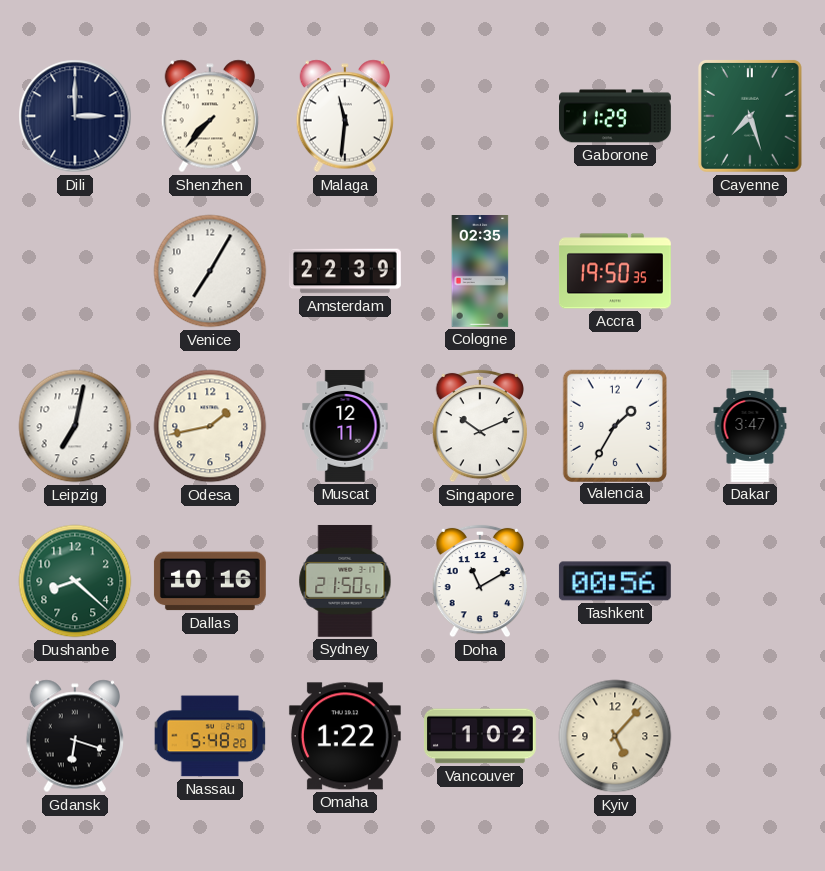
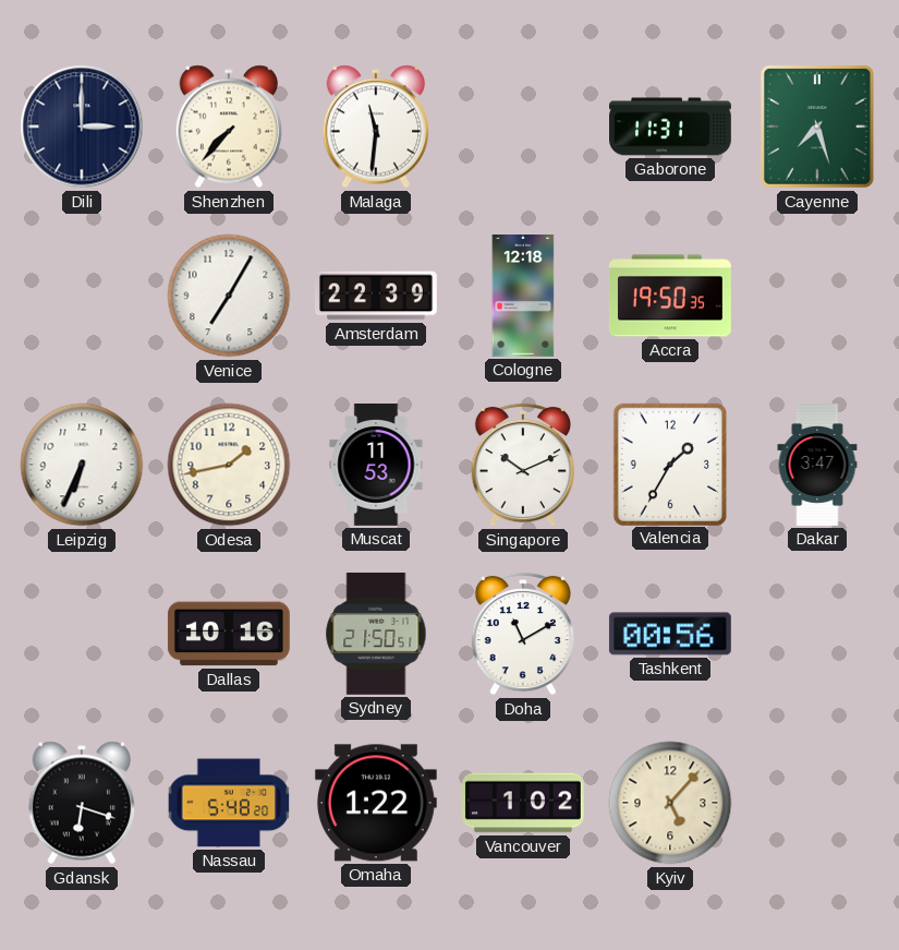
Gaborone: 11:29 -> 11:31
Cologne: 02:35 -> 12:18
Leipzig: 7:02 -> 6:34
Muscat: 12:11 -> 11:53
Dushanbe: 8:22 -> none
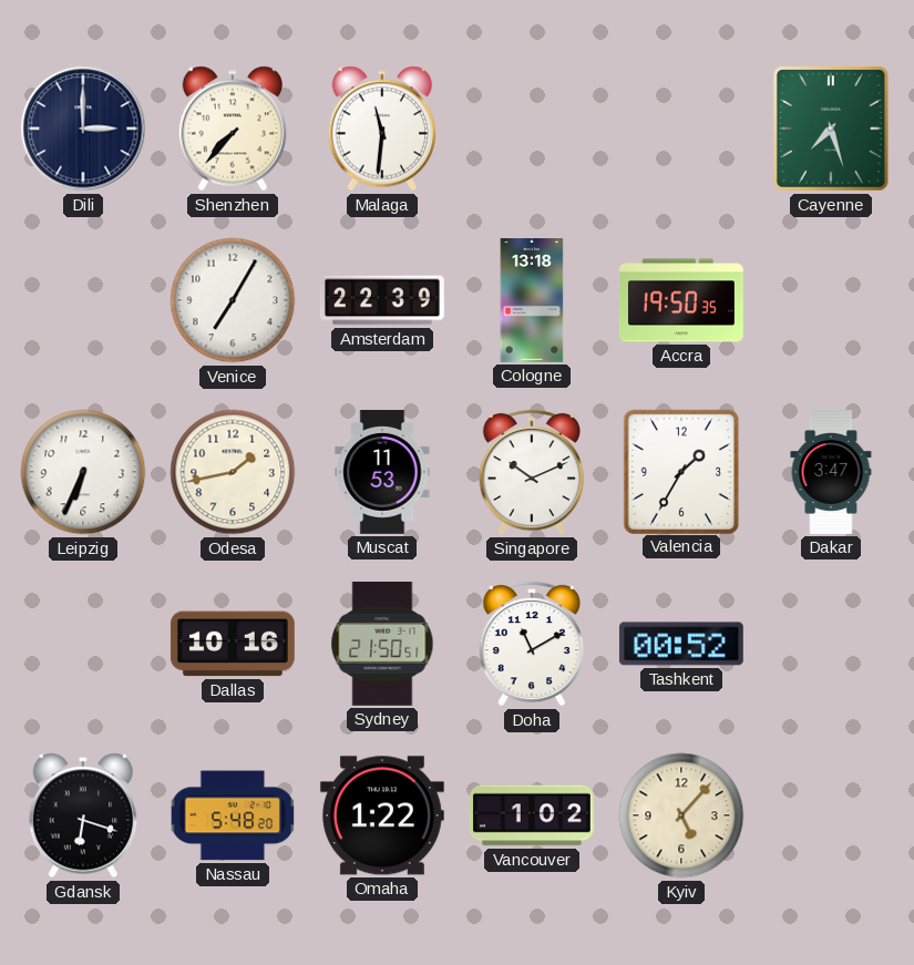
Gaborone: 11:31 -> none
Cologne: 12:18 -> 13:18
Tashkent: 00:56 -> 00:52
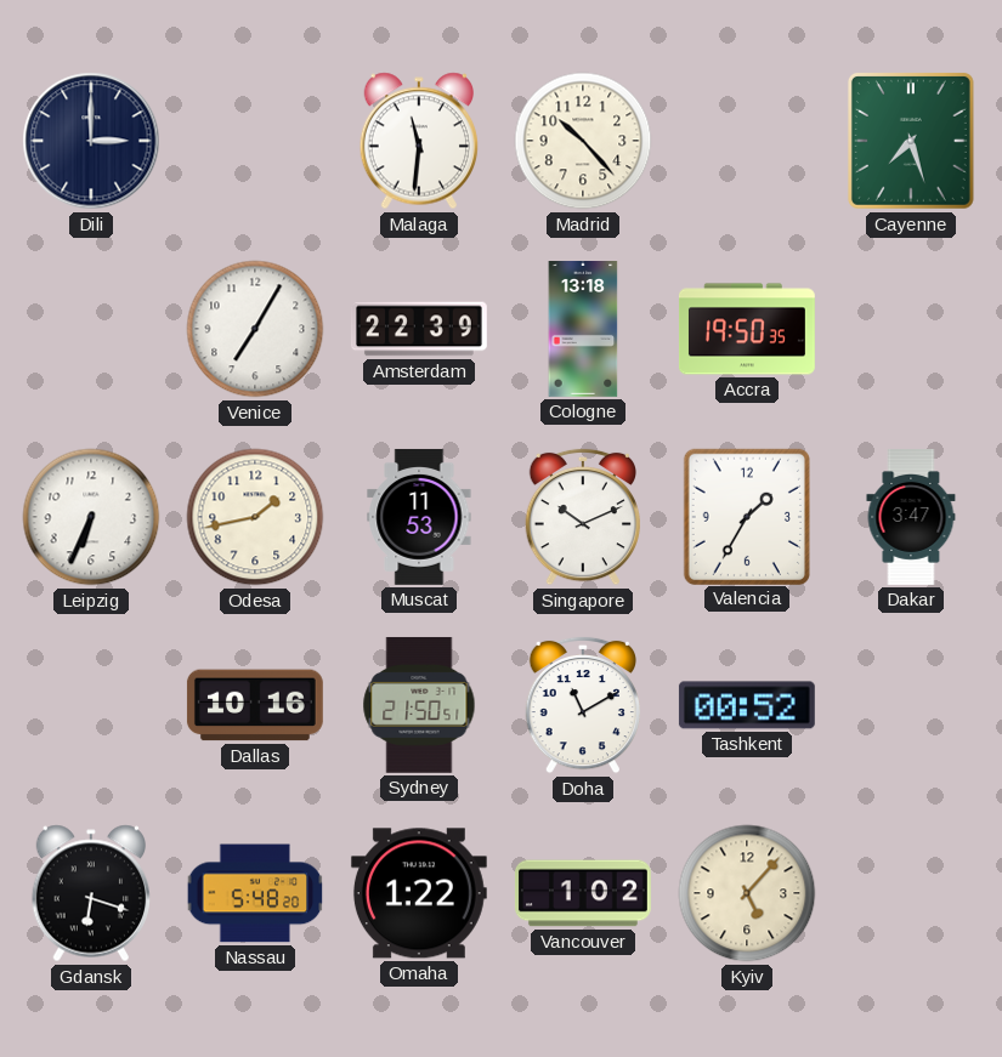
Shenzhen: 7:37 -> none
Madrid: none -> 10:23
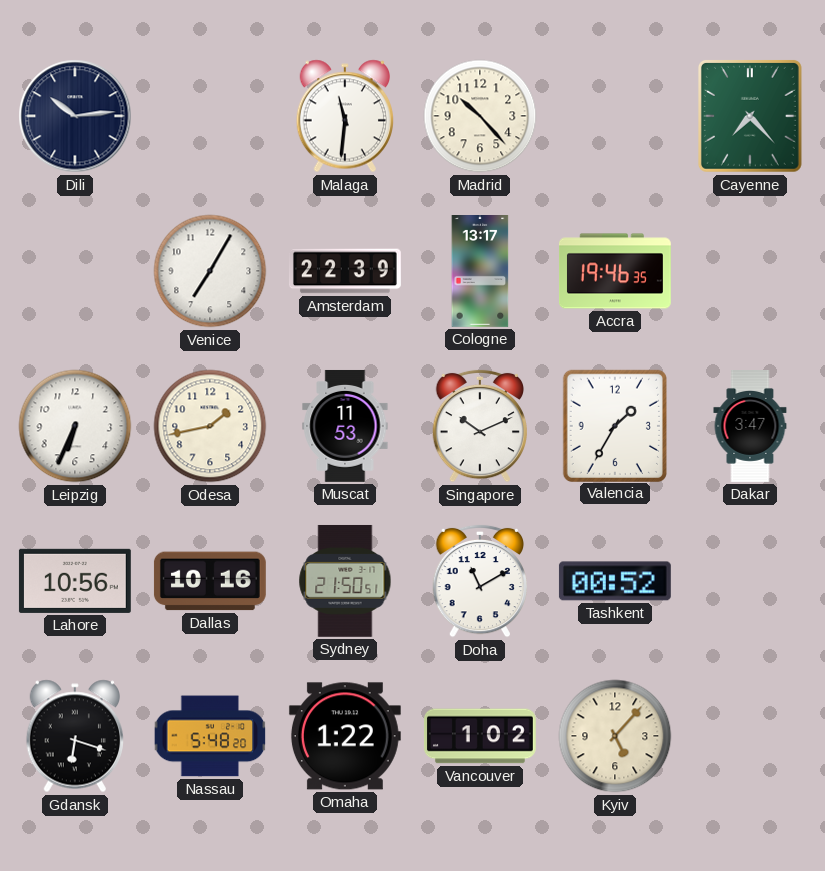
Dili: 3:00 -> 10:14
Cayenne: 7:27 -> 7:23
Cologne: 13:18 -> 13:17
Accra: 19:50 -> 19:46
Lahore: none -> 10:56
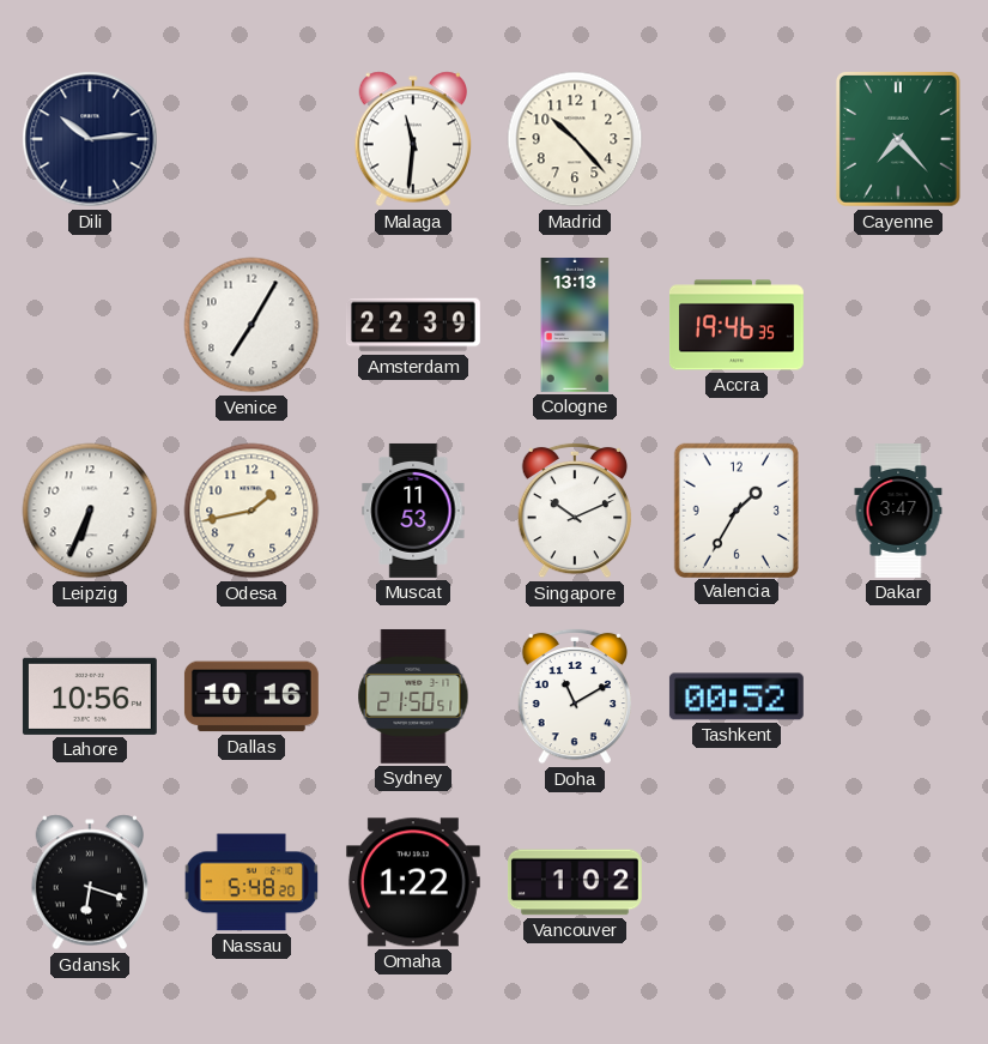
Cologne: 13:17 -> 13:13
Kyiv: 5:07 -> none
